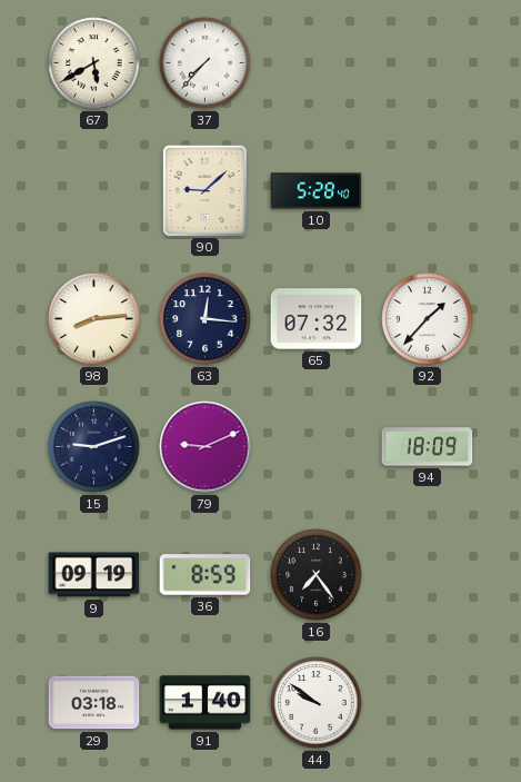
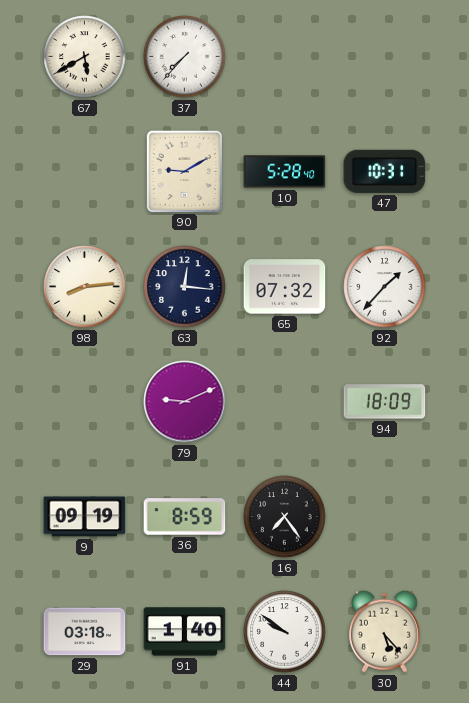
90: 9:08 -> 9:10
47: none -> 10:31
15: 9:12 -> none
30: none -> 5:23
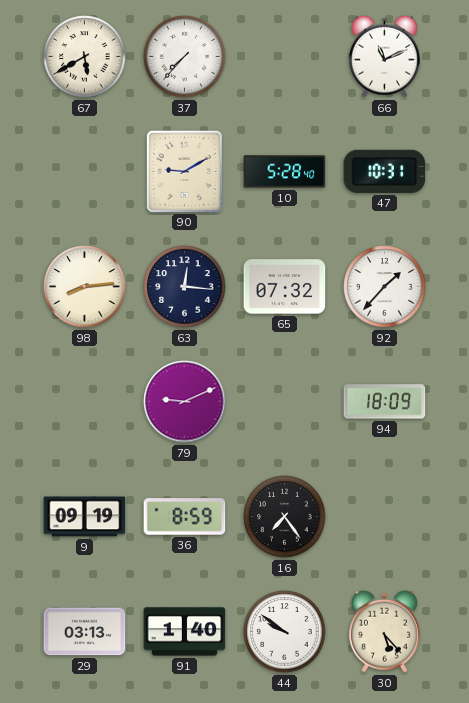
66: none -> 11:11
29: 03:18 -> 03:13
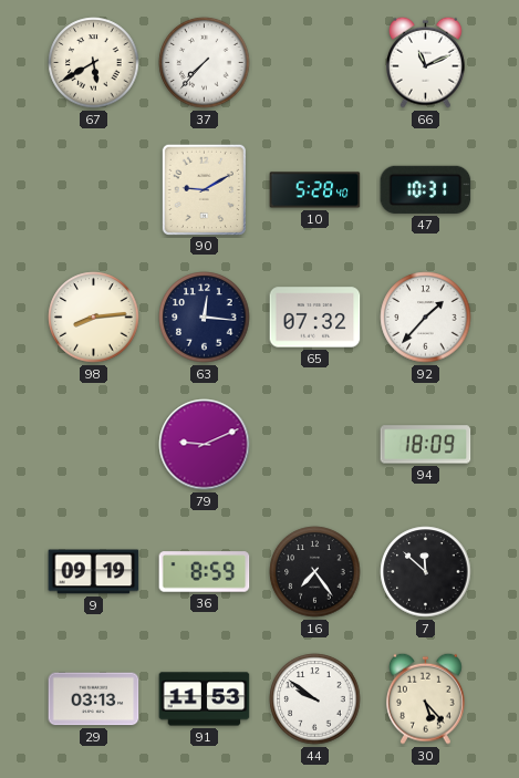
7: none -> 11:52
91: 1:40 -> 11:53
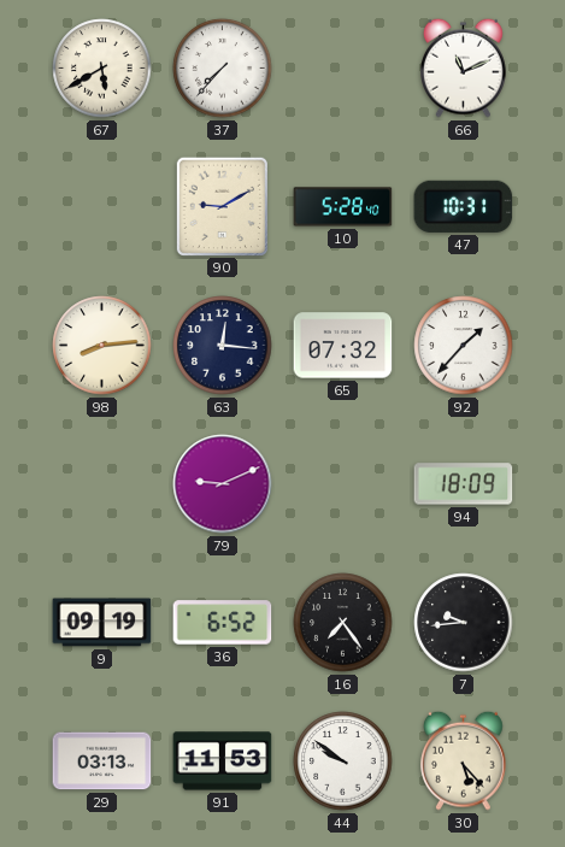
36: 8:59 -> 6:52
7: 11:52 -> 9:44
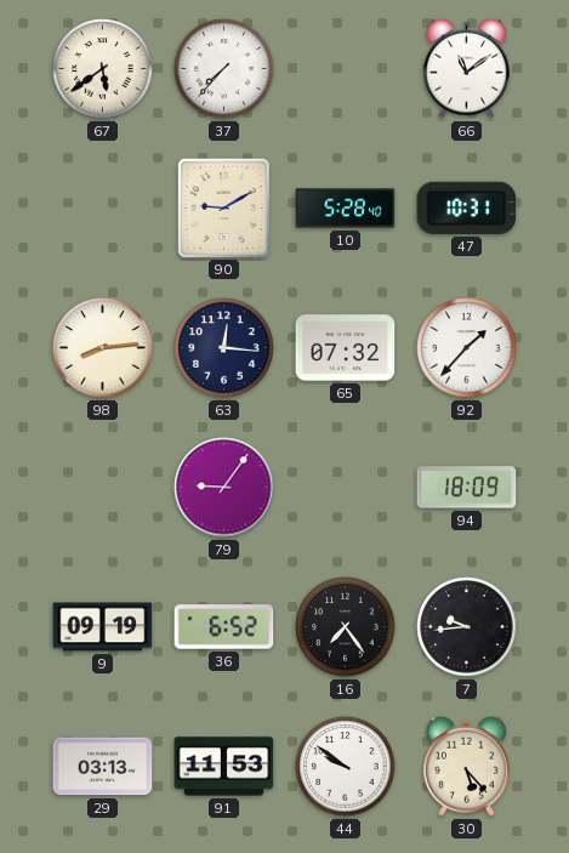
67: 5:40 -> 5:39
66: 11:11 -> 11:09
79: 9:11 -> 9:06
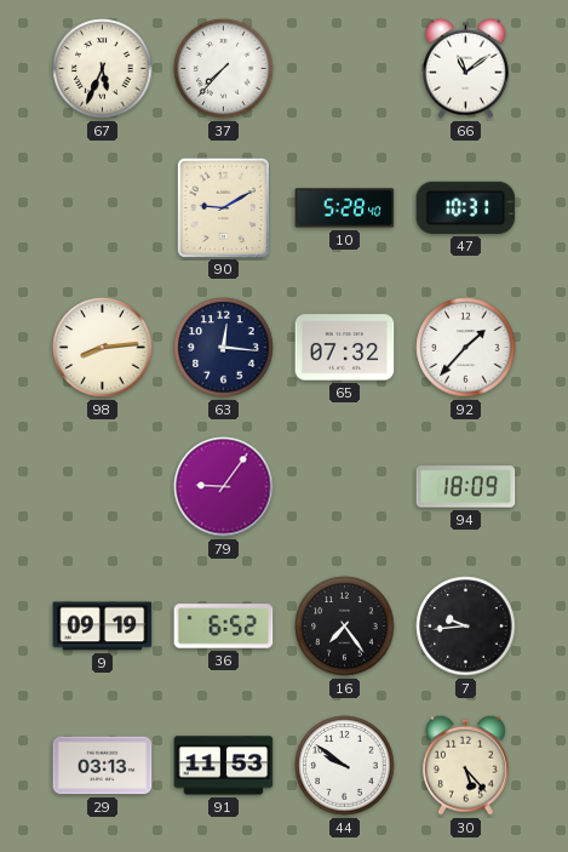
67: 5:39 -> 5:34
